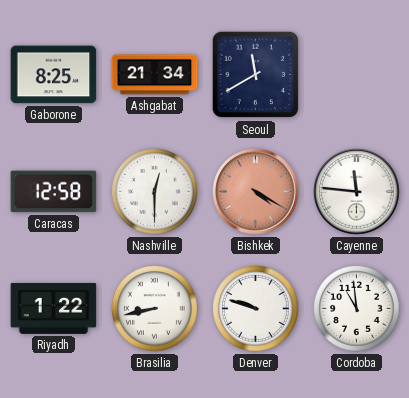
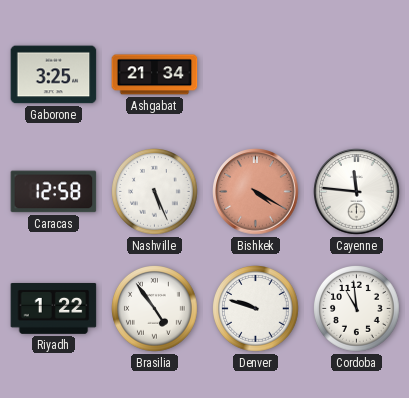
Gaborone: 8:25 -> 3:25
Seoul: 11:40 -> none
Nashville: 12:30 -> 5:26
Brasilia: 8:43 -> 4:54
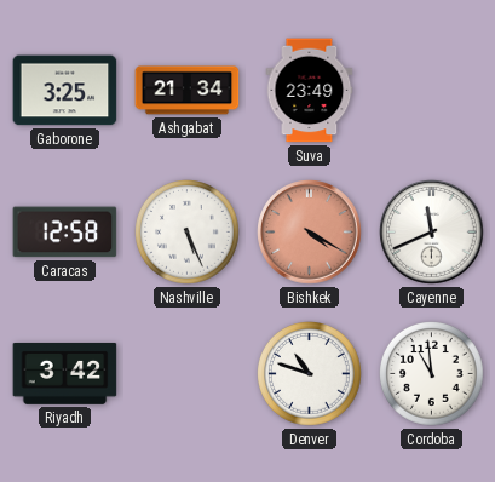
Suva: none -> 23:49
Cayenne: 11:46 -> 11:41
Riyadh: 1:22 -> 3:42
Brasilia: 4:54 -> none
Denver: 9:48 -> 10:48
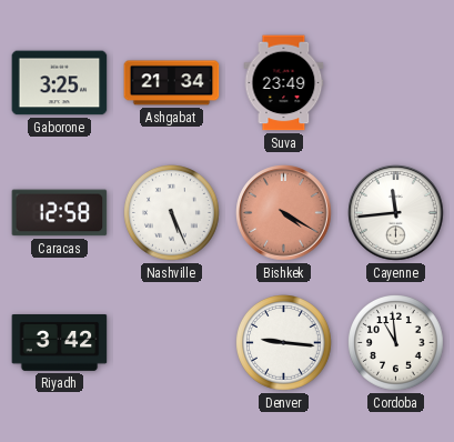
Cayenne: 11:41 -> 11:44
Denver: 10:48 -> 9:16
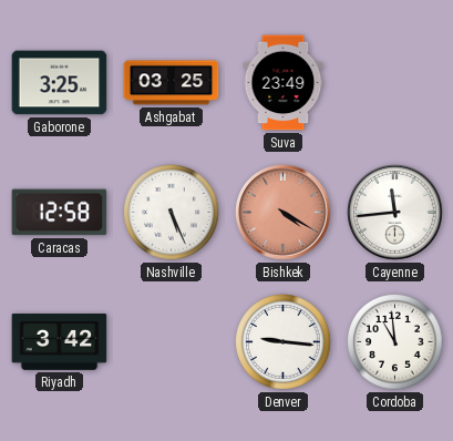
Ashgabat: 21:34 -> 03:25
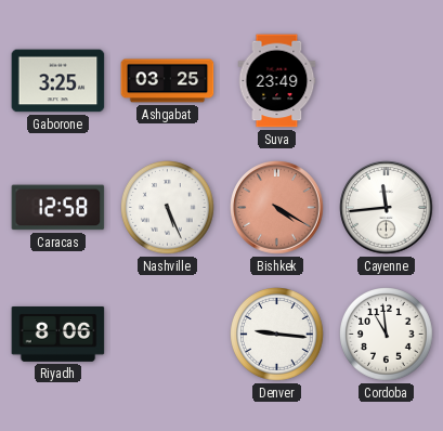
Riyadh: 3:42 -> 8:06
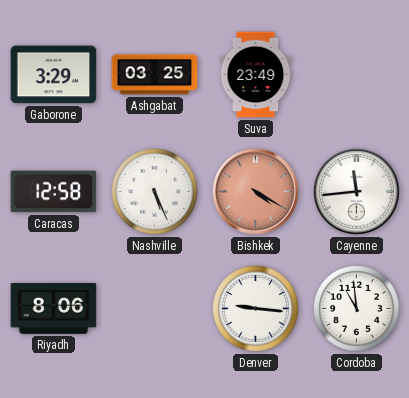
Gaborone: 3:25 -> 3:29
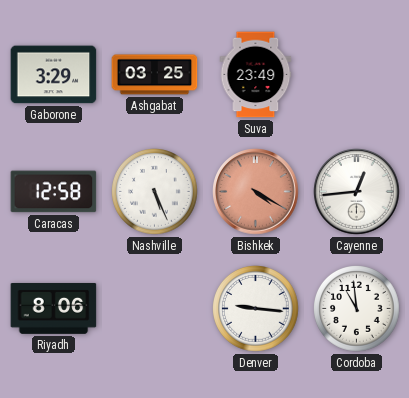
Cayenne: 11:44 -> 12:44
